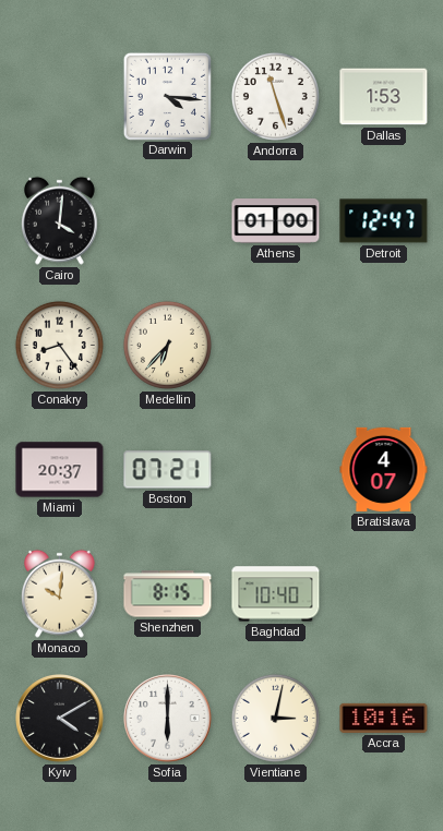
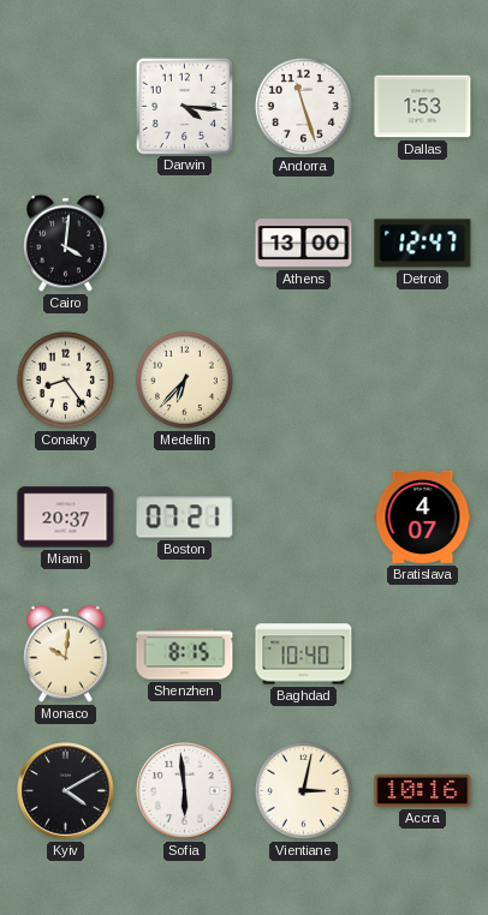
Athens: 01:00 -> 13:00
Sofia: 6:00 -> 5:59
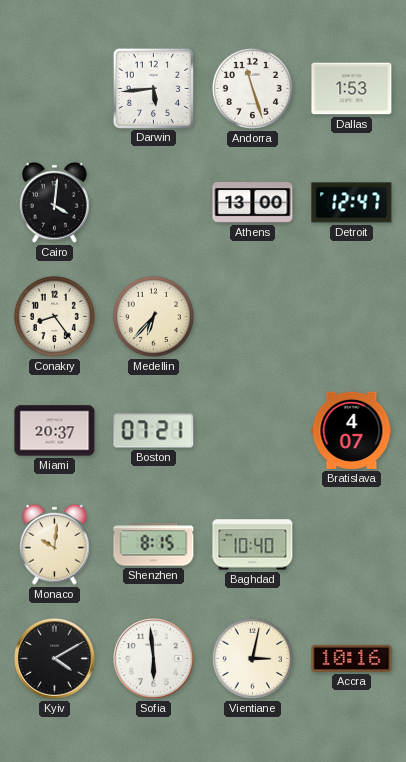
Darwin: 4:16 -> 5:44
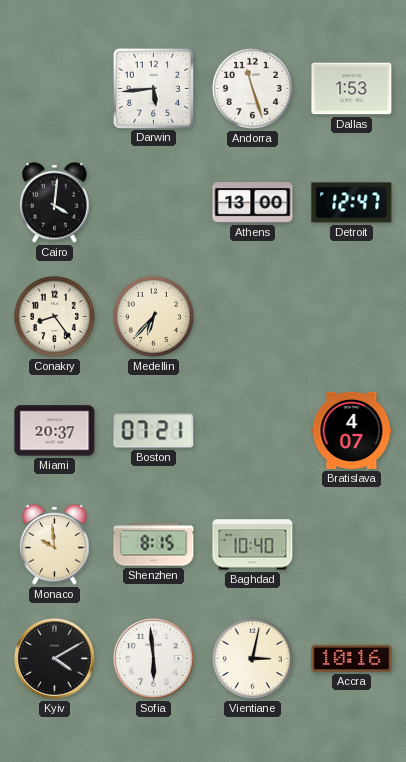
Monaco: 10:01 -> 9:59
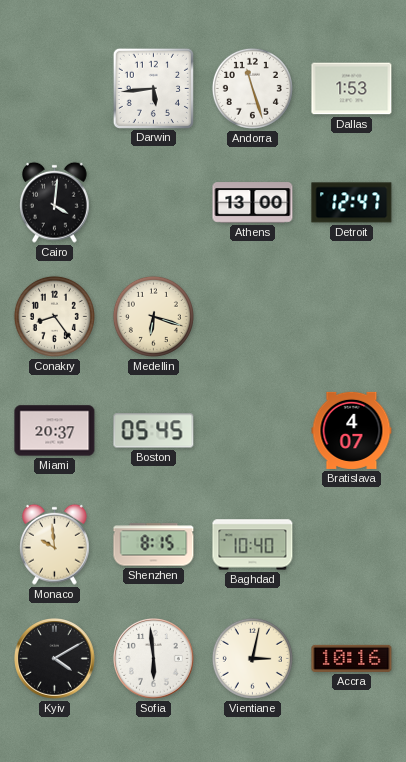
Medellin: 6:37 -> 6:18
Boston: 07:21 -> 05:45
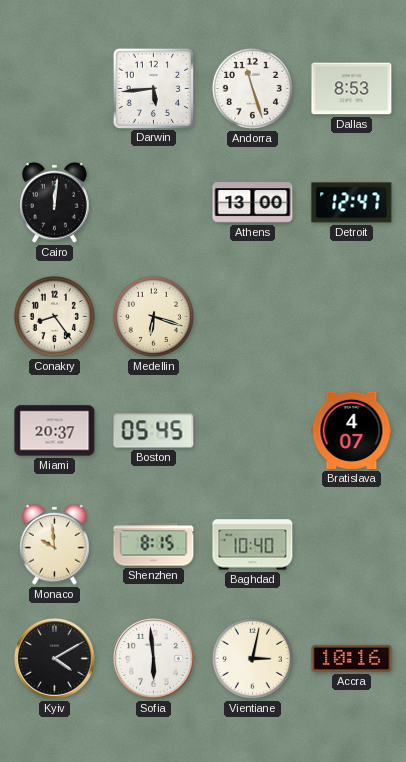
Dallas: 1:53 -> 8:53
Cairo: 4:01 -> 12:01
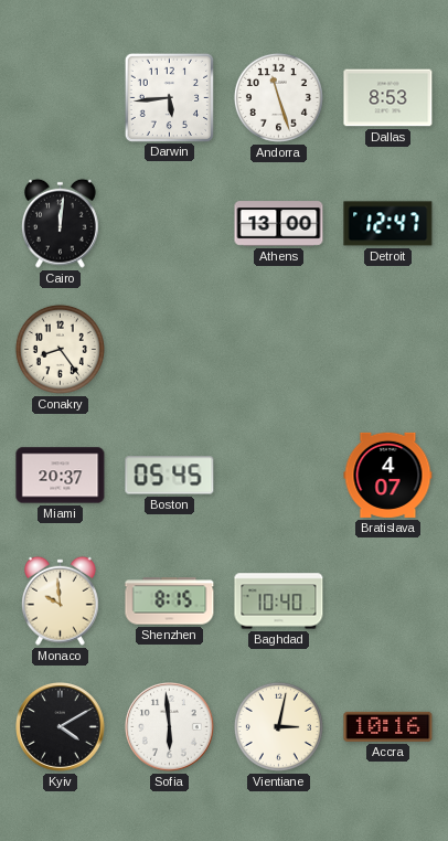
Medellin: 6:18 -> none
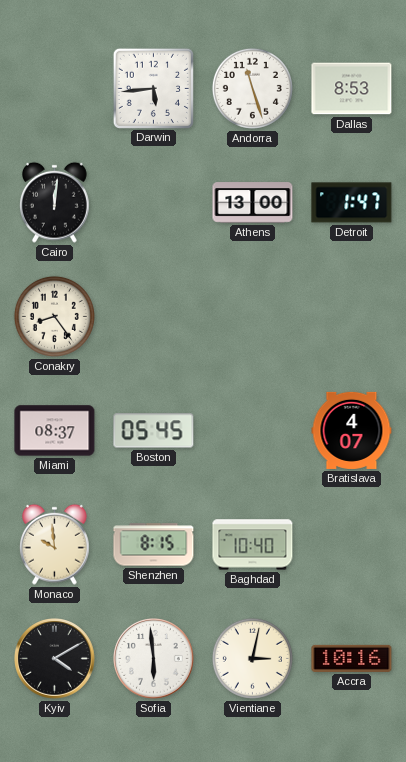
Detroit: 12:47 -> 1:47
Miami: 20:37 -> 08:37
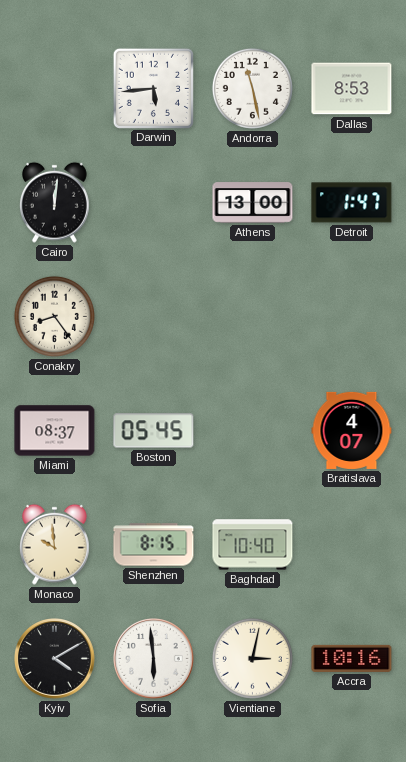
Andorra: 11:27 -> 11:28
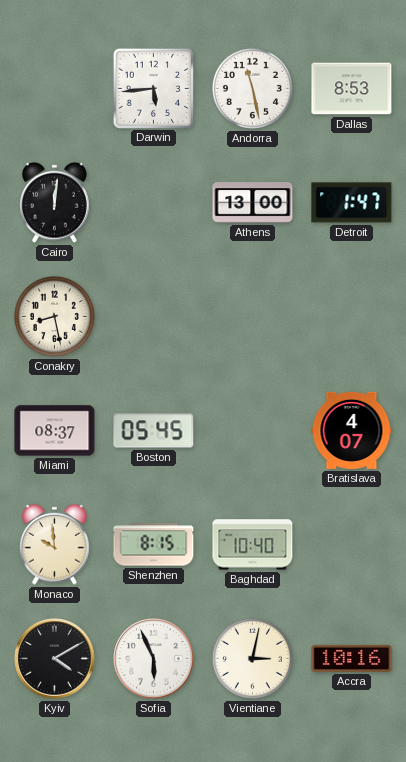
Conakry: 8:24 -> 8:28
Sofia: 5:59 -> 5:56
